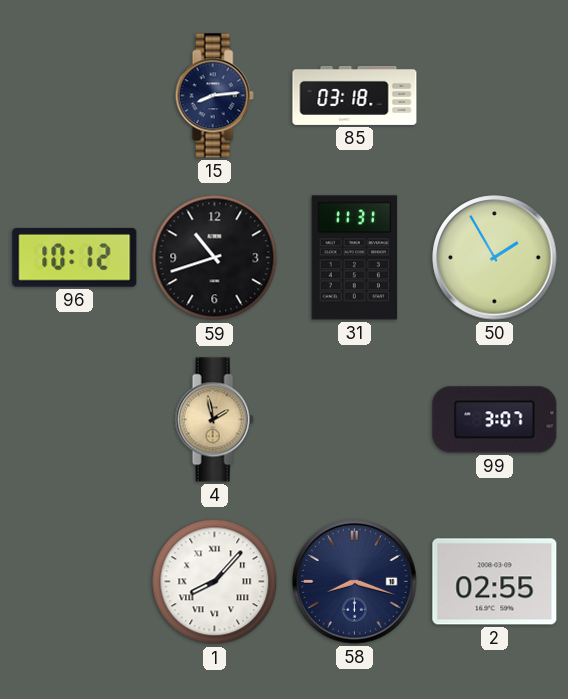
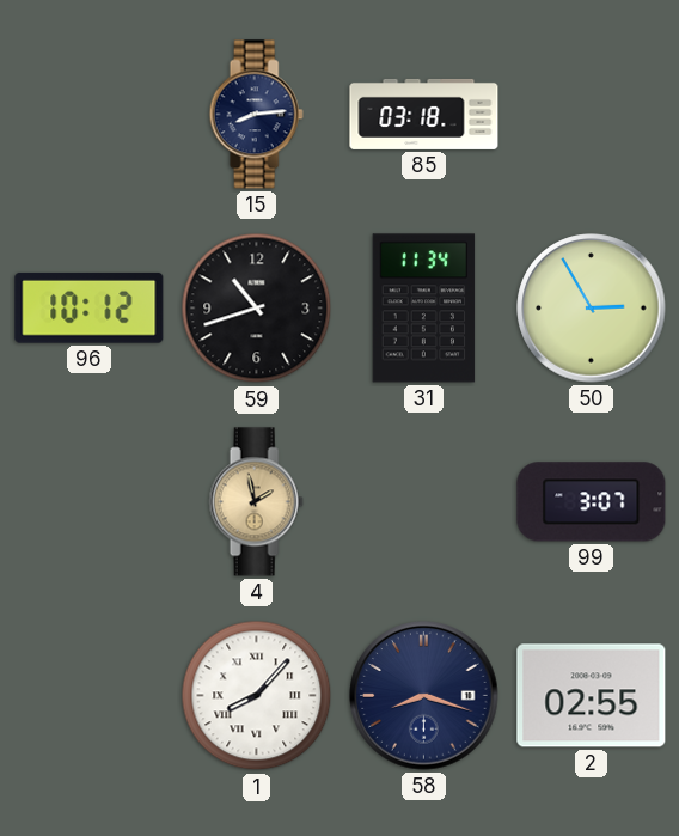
31: 11:31 -> 11:34
50: 1:55 -> 2:55
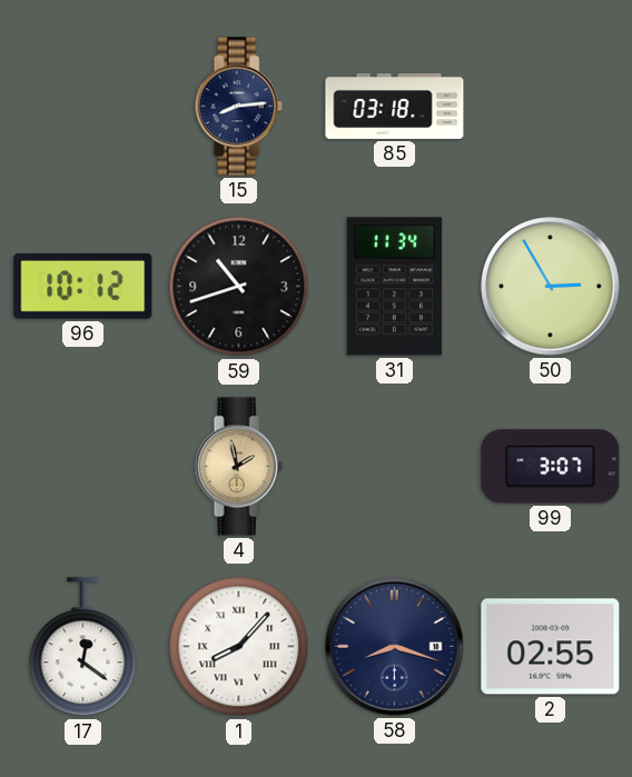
17: none -> 12:21
